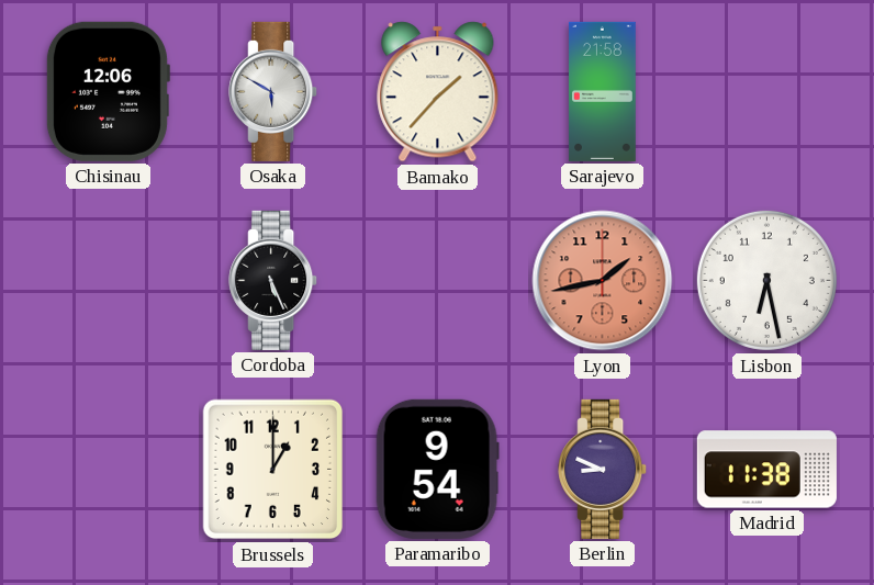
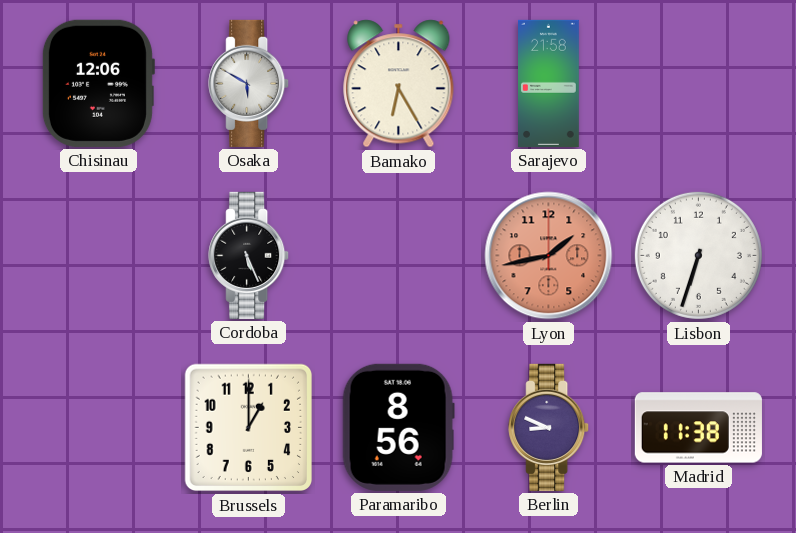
Bamako: 1:37 -> 6:25
Lisbon: 6:28 -> 6:33
Paramaribo: 9:54 -> 8:56
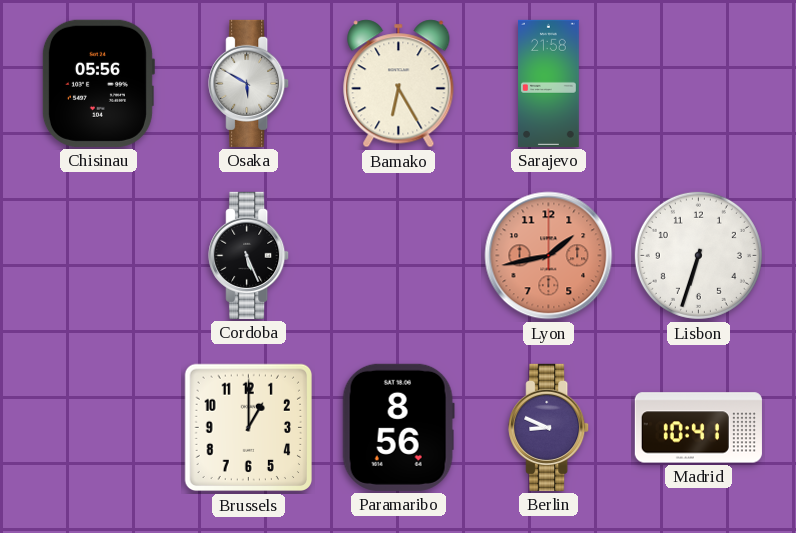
Chisinau: 12:06 -> 05:56
Madrid: 11:38 -> 10:41
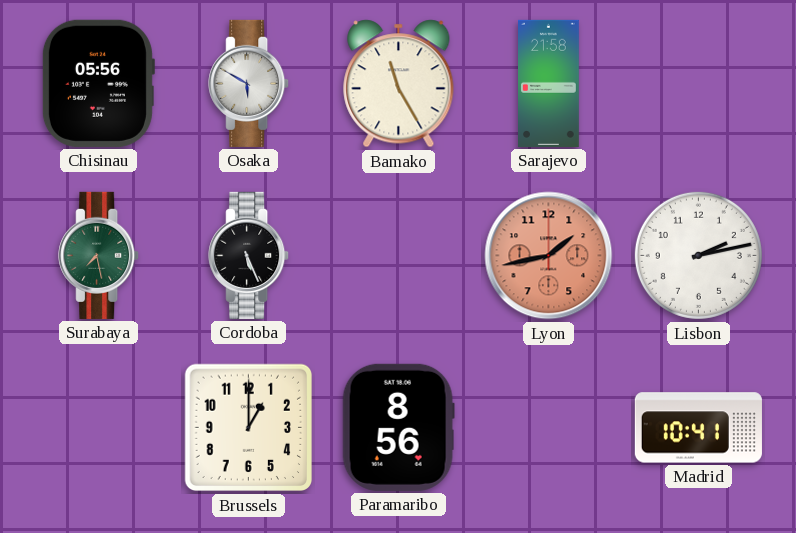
Bamako: 6:25 -> 11:25
Surabaya: none -> 7:28
Lisbon: 6:33 -> 2:13
Berlin: 8:49 -> none
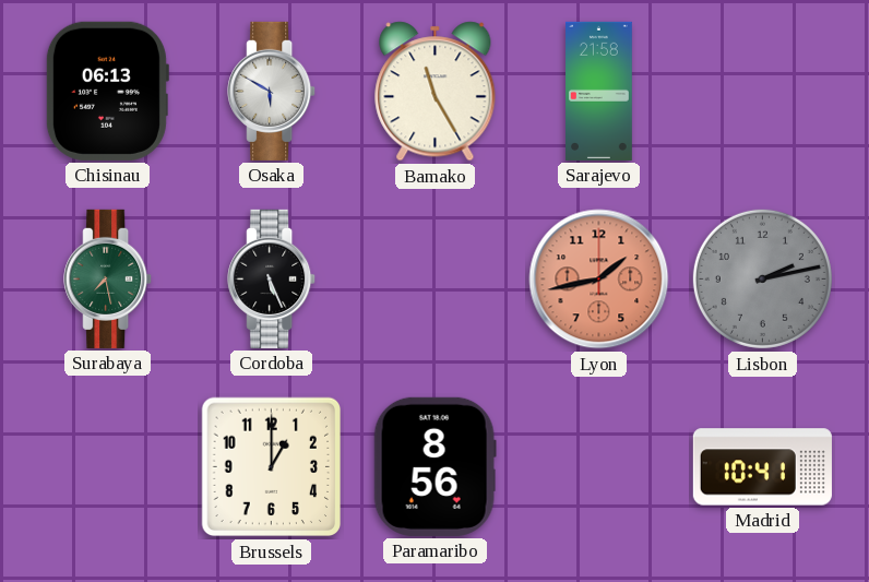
Chisinau: 05:56 -> 06:13
Lisbon dial: white -> grey
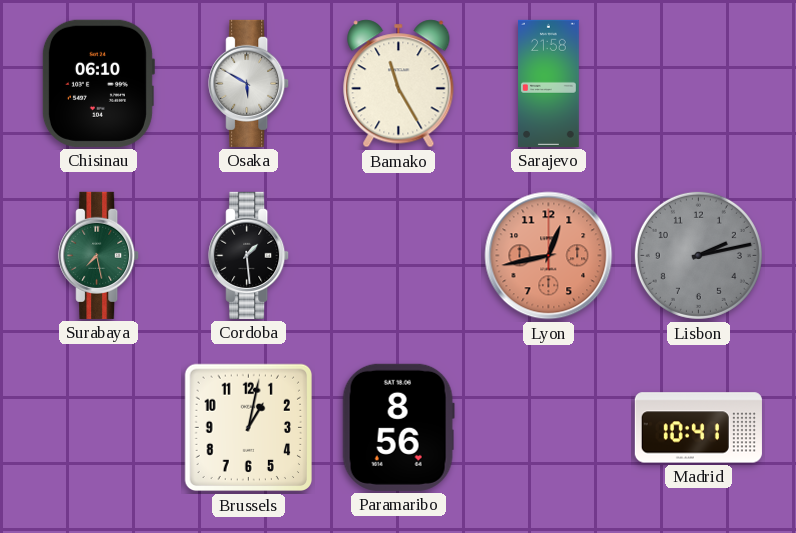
Chisinau: 06:13 -> 06:10
Cordoba: 5:26 -> 1:29
Lyon: 1:43 -> 12:43
Brussels: 1:00 -> 1:02
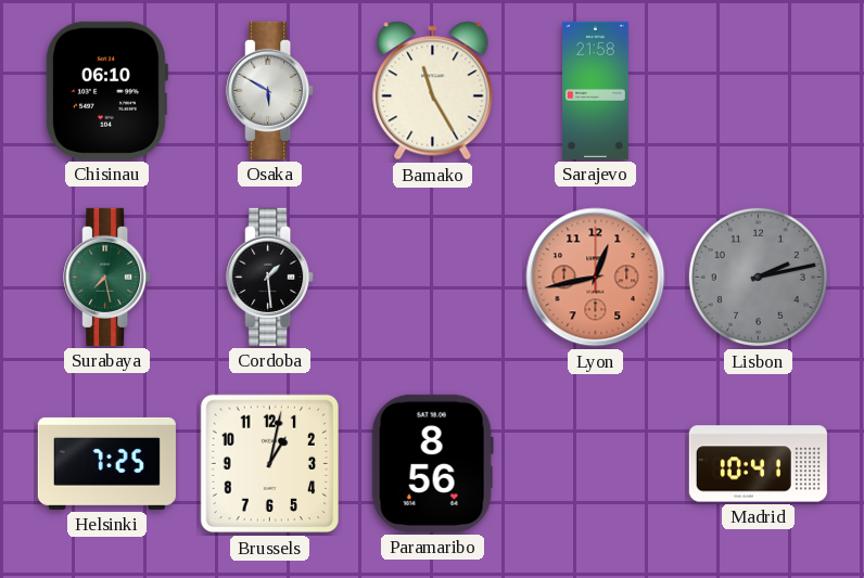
Helsinki: none -> 7:25
